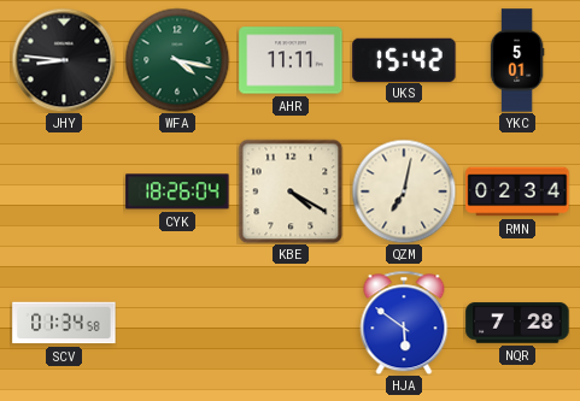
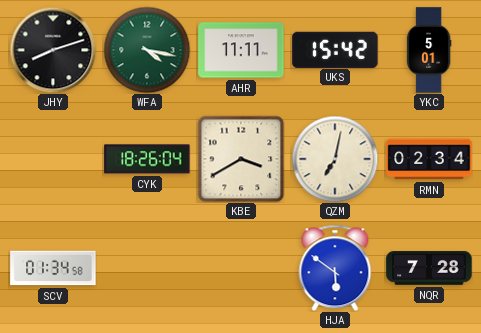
JHY: 8:46 -> 8:12
KBE: 4:20 -> 3:40
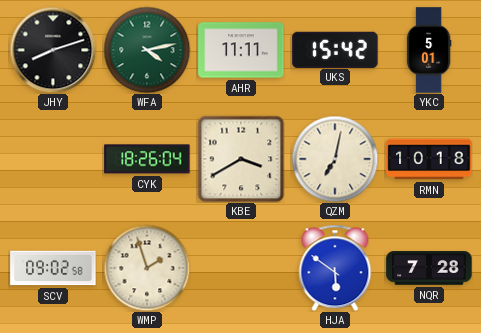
WFA: 4:17 -> 4:13
RMN: 02:34 -> 10:18
SCV: 01:34 -> 09:02
WMP: none -> 1:57
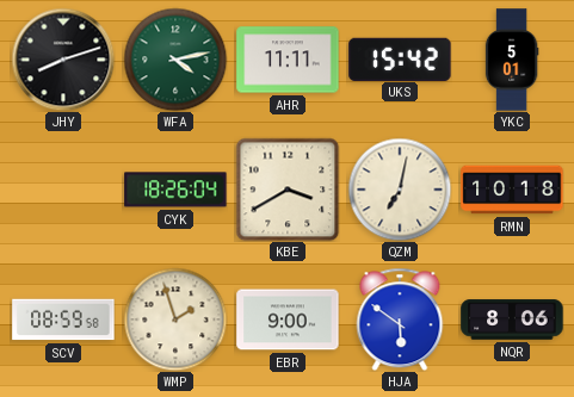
SCV: 09:02 -> 08:59
EBR: none -> 9:00
NQR: 7:28 -> 8:06
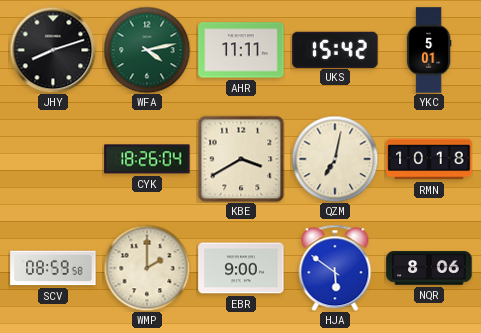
WMP: 1:57 -> 2:00
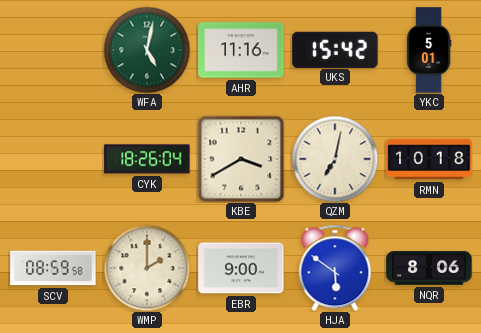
JHY: 8:12 -> none
WFA: 4:13 -> 5:02
AHR: 11:11 -> 11:16
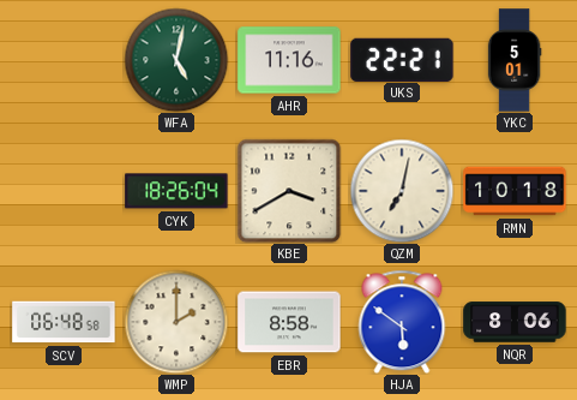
UKS: 15:42 -> 22:21
SCV: 08:59 -> 06:48
EBR: 9:00 -> 8:58
